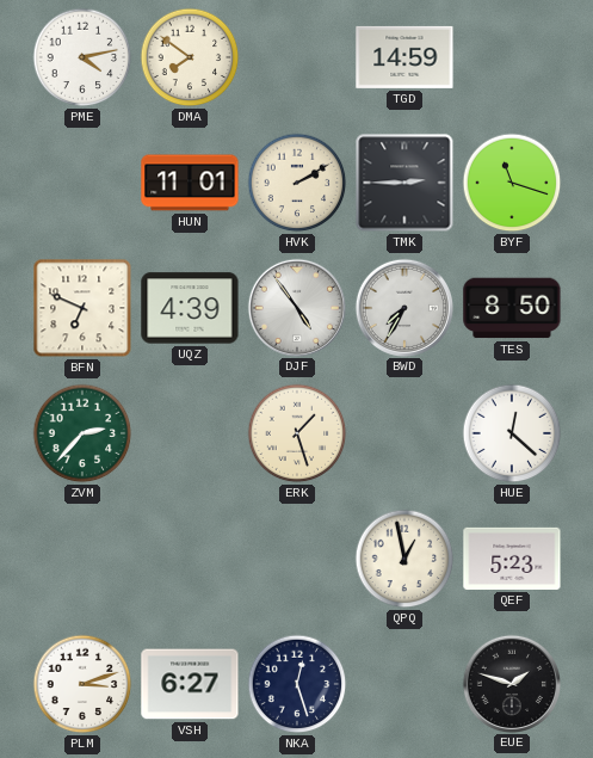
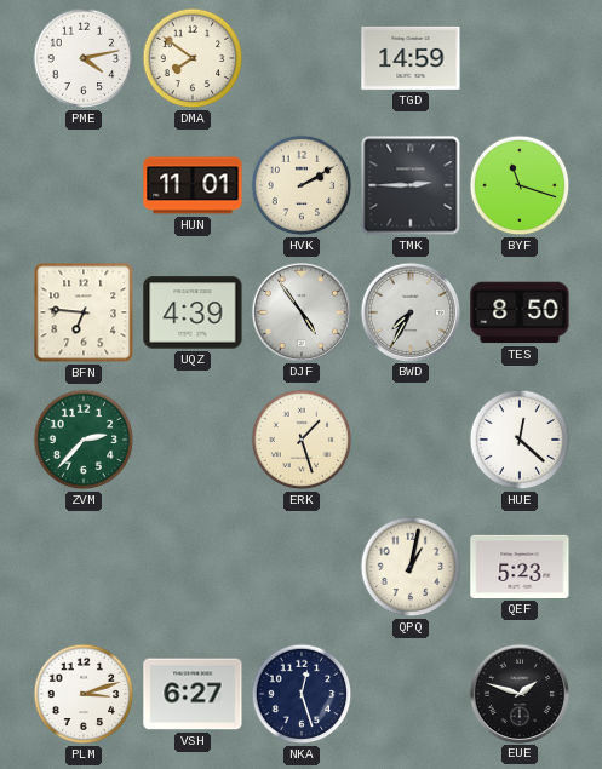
BFN: 6:49 -> 6:46
QPQ: 12:58 -> 1:02
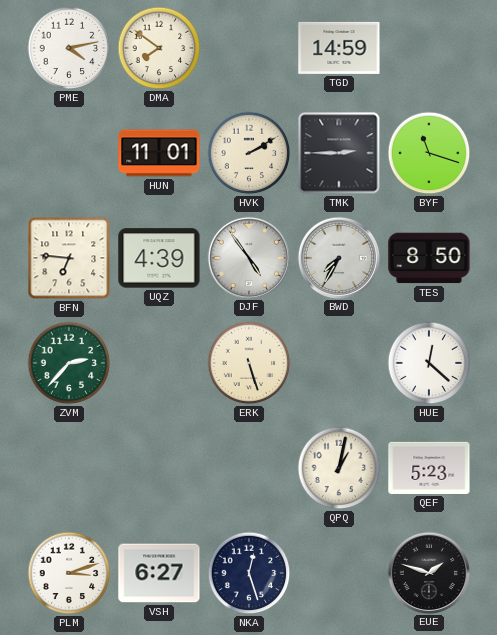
ERK: 1:27 -> 5:27
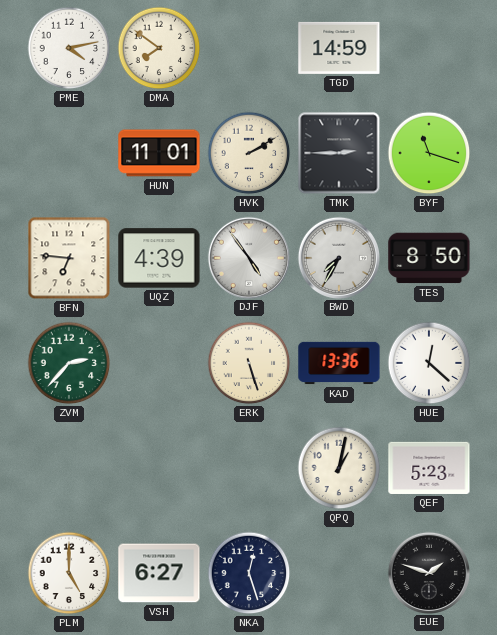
KAD: none -> 13:36
PLM: 3:12 -> 5:00
